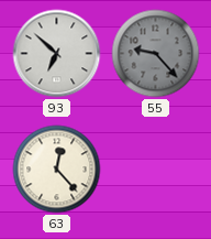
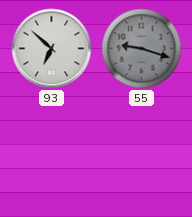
55: 9:23 -> 9:18
63: 12:23 -> none
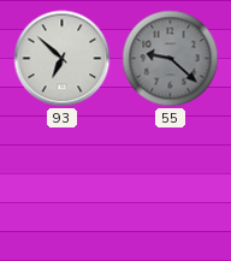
55: 9:18 -> 9:22
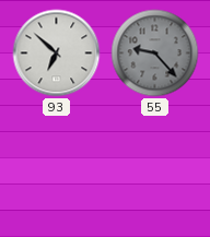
55: 9:22 -> 9:23
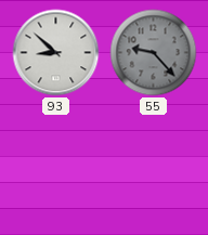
93: 6:52 -> 8:52
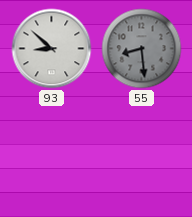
55: 9:23 -> 8:29
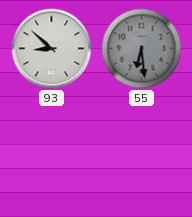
55: 8:29 -> 6:29
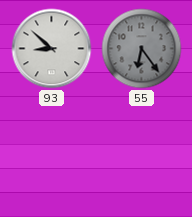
55: 6:29 -> 6:24
